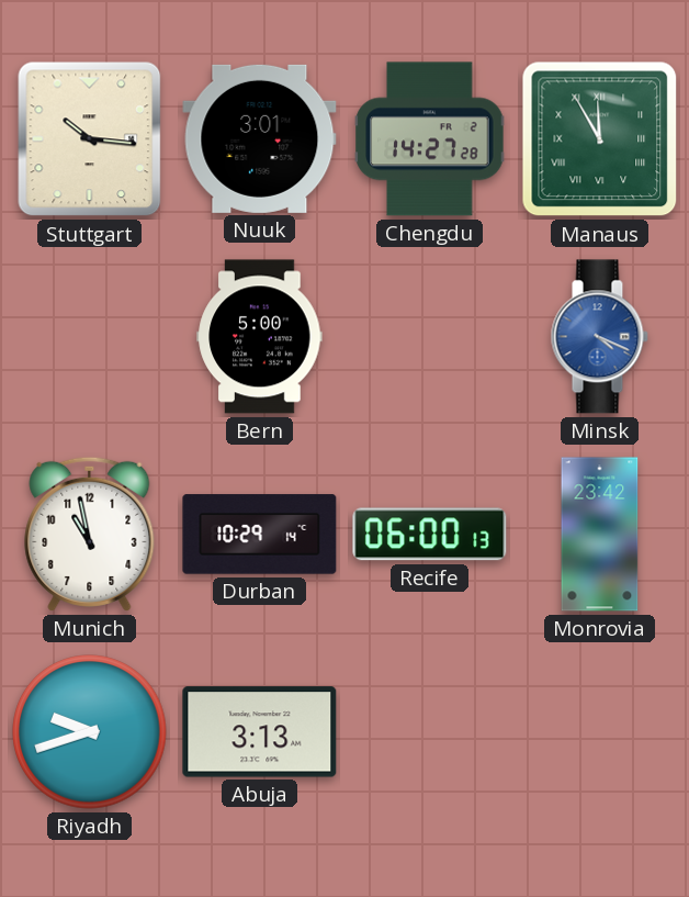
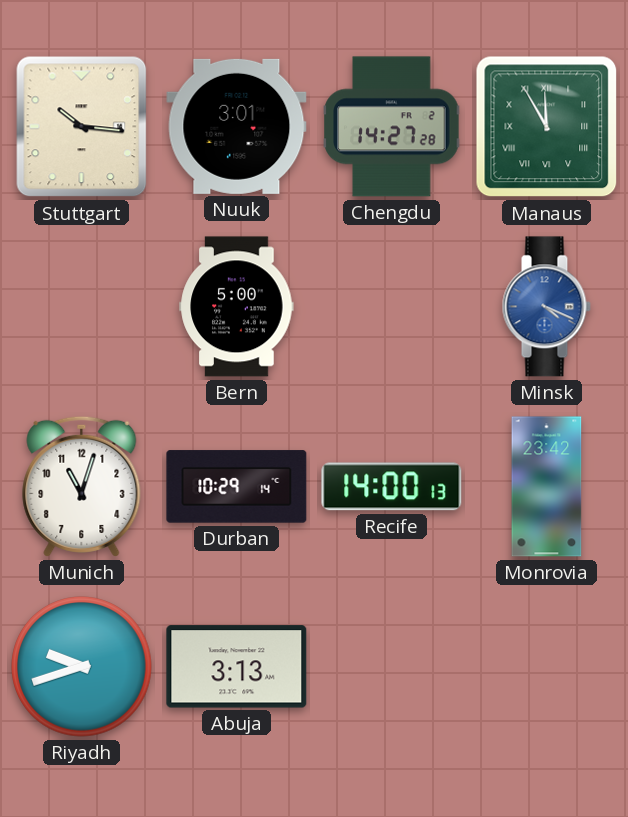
Munich: 10:58 -> 11:03
Recife: 06:00 -> 14:00
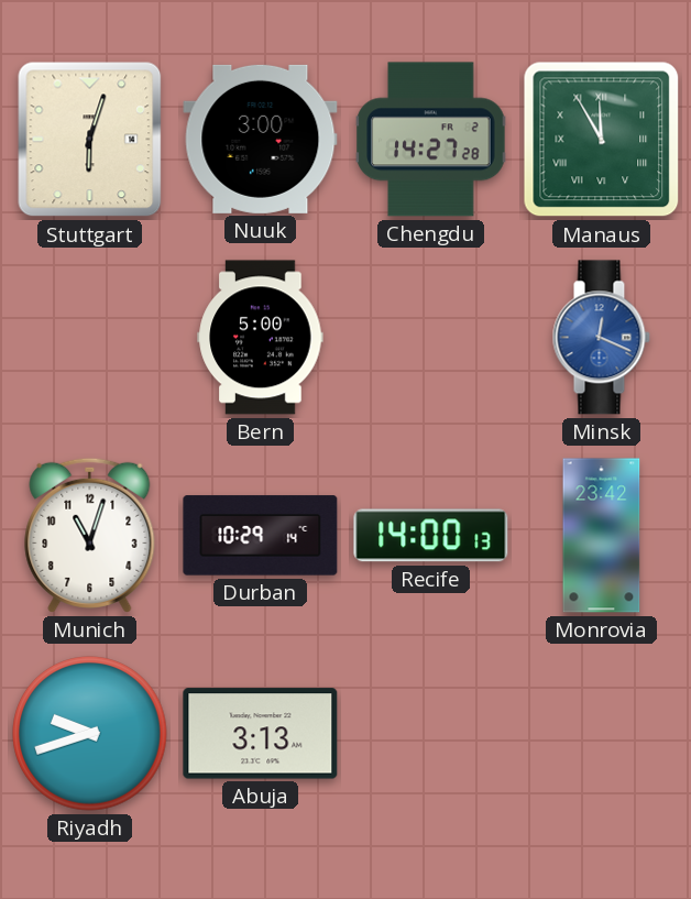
Stuttgart: 10:16 -> 6:03
Nuuk: 3:01 -> 3:00
Minsk: 4:19 -> 12:19
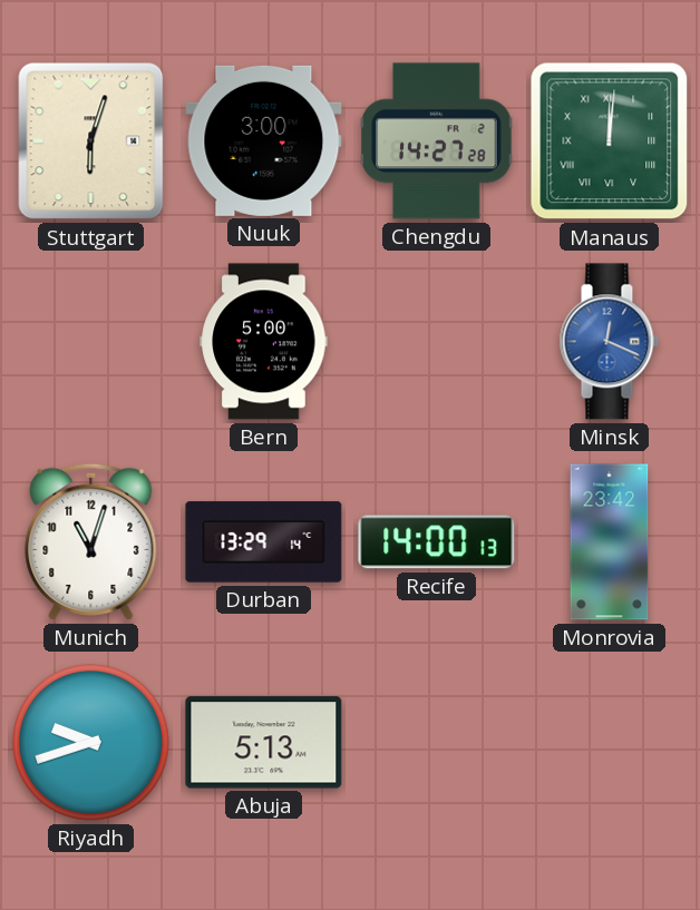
Manaus: 11:55 -> 12:01
Durban: 10:29 -> 13:29
Abuja: 3:13 -> 5:13
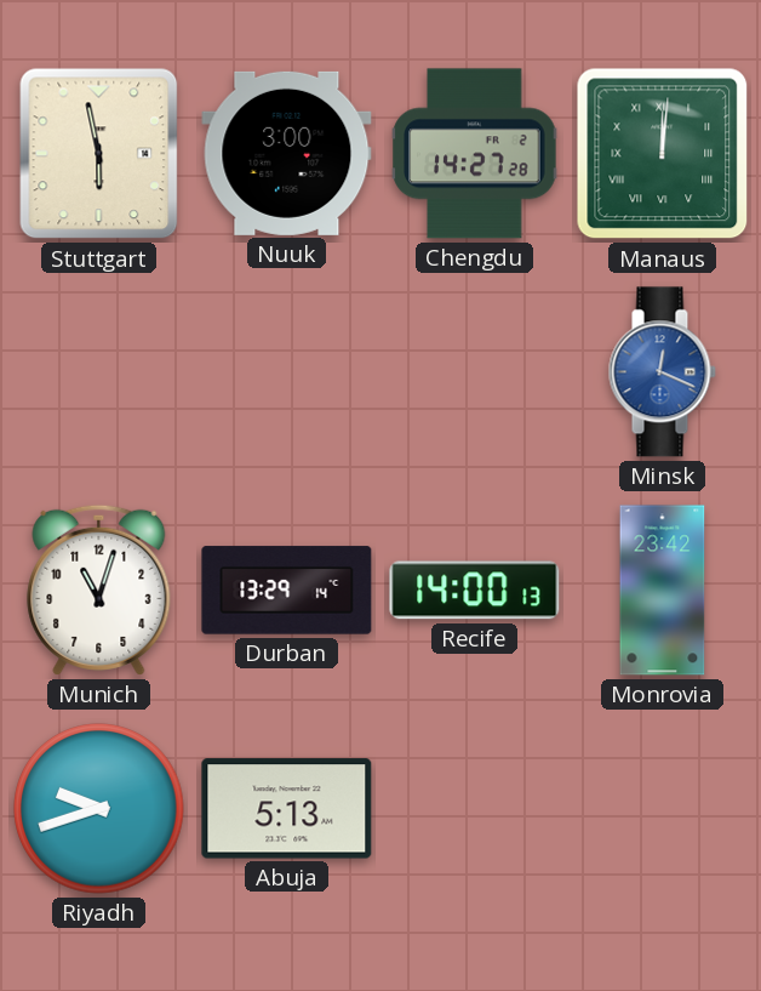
Stuttgart: 6:03 -> 5:58
Bern: 5:00 -> none
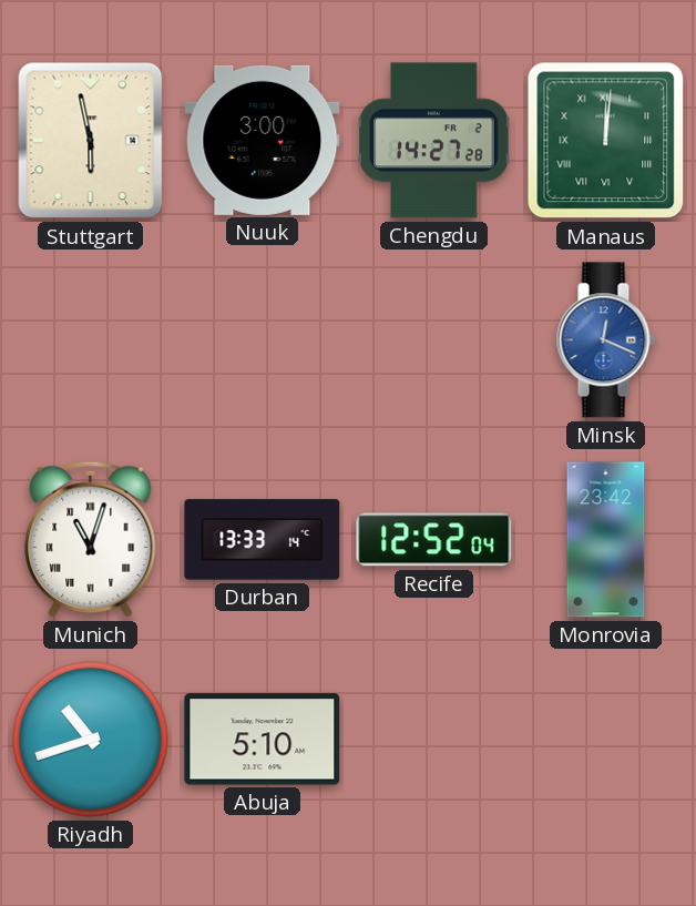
Munich numerals: Arabic -> Roman
Durban: 13:29 -> 13:33
Recife: 14:00 -> 12:52
Riyadh: 9:42 -> 10:42
Abuja: 5:13 -> 5:10
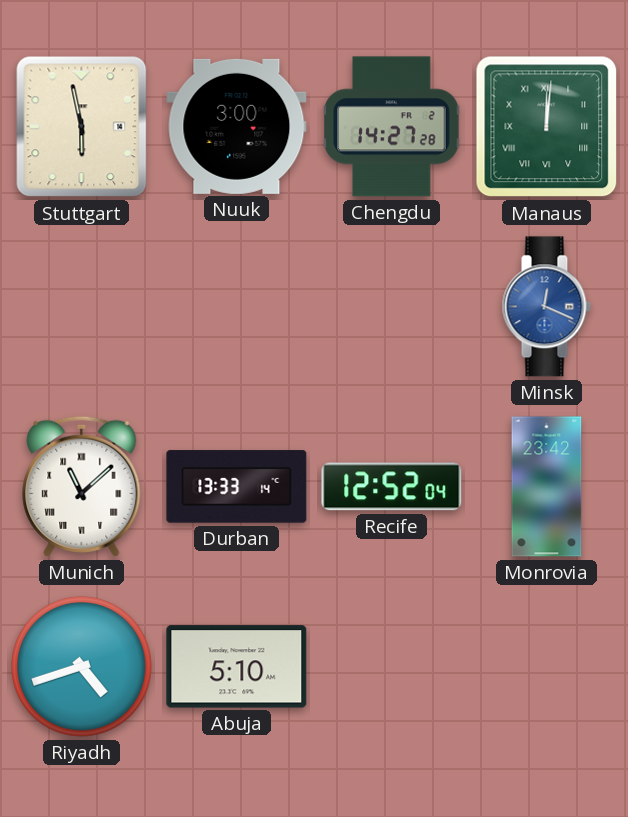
Munich: 11:03 -> 11:08
Riyadh: 10:42 -> 4:42
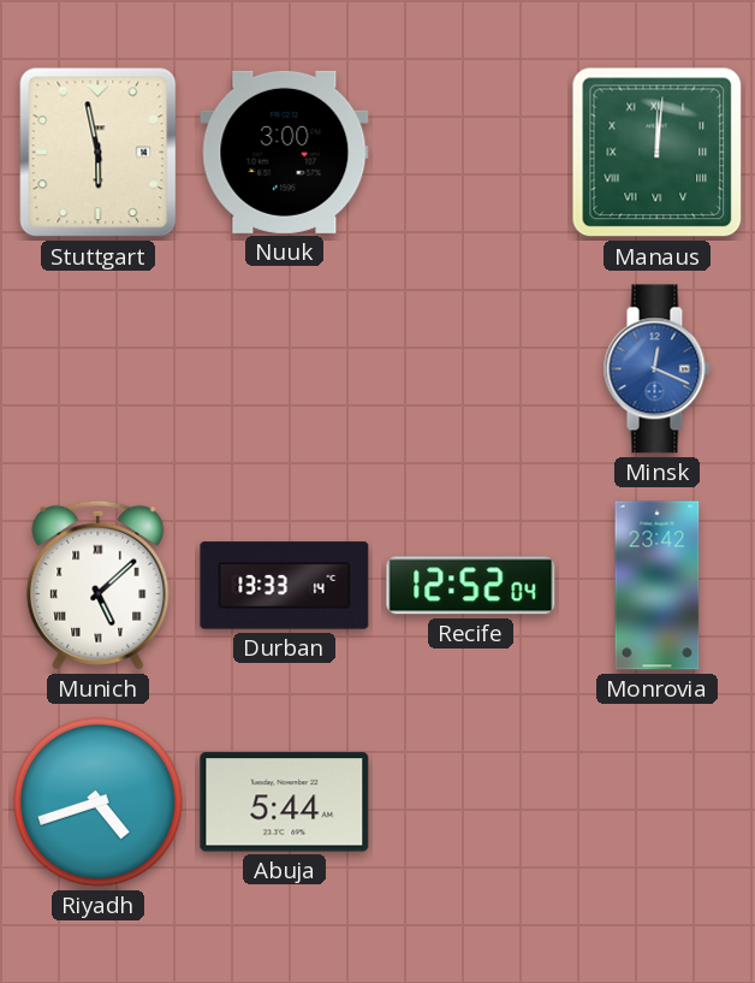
Chengdu: 14:27 -> none
Munich: 11:08 -> 5:08
Abuja: 5:10 -> 5:44
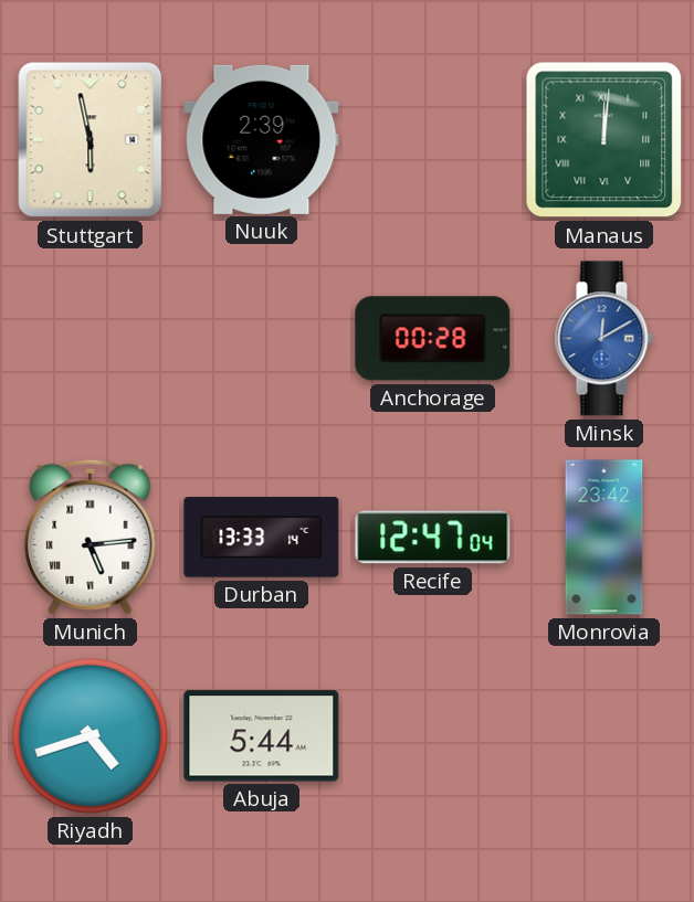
Nuuk: 3:00 -> 2:39
Anchorage: none -> 00:28
Minsk: 12:19 -> 12:10
Munich: 5:08 -> 5:14
Recife: 12:52 -> 12:47
